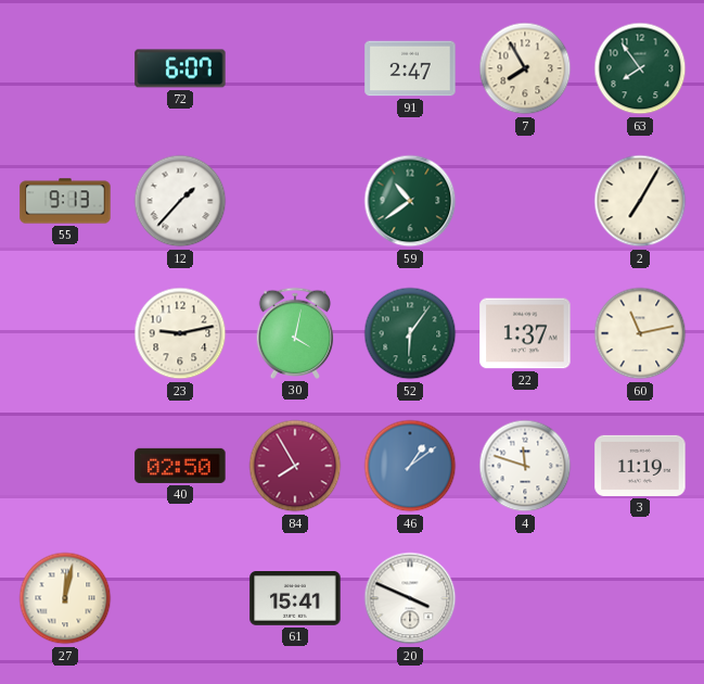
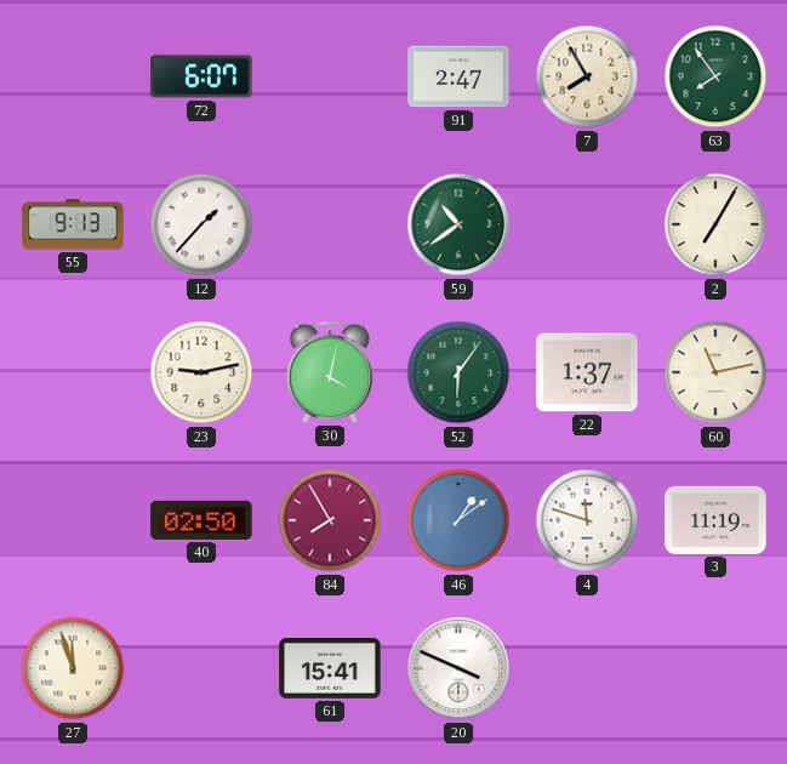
27: 12:02 -> 11:57
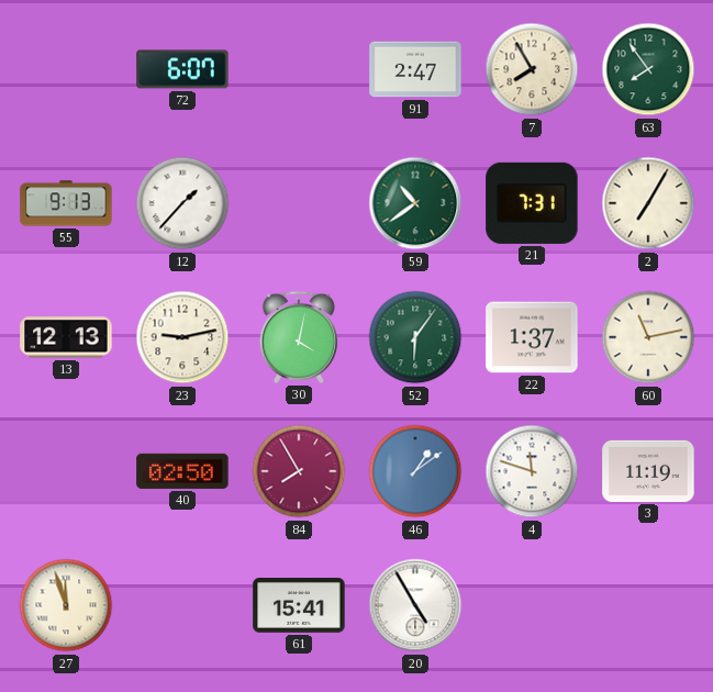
21: none -> 7:31
13: none -> 12:13
20: 3:49 -> 4:55
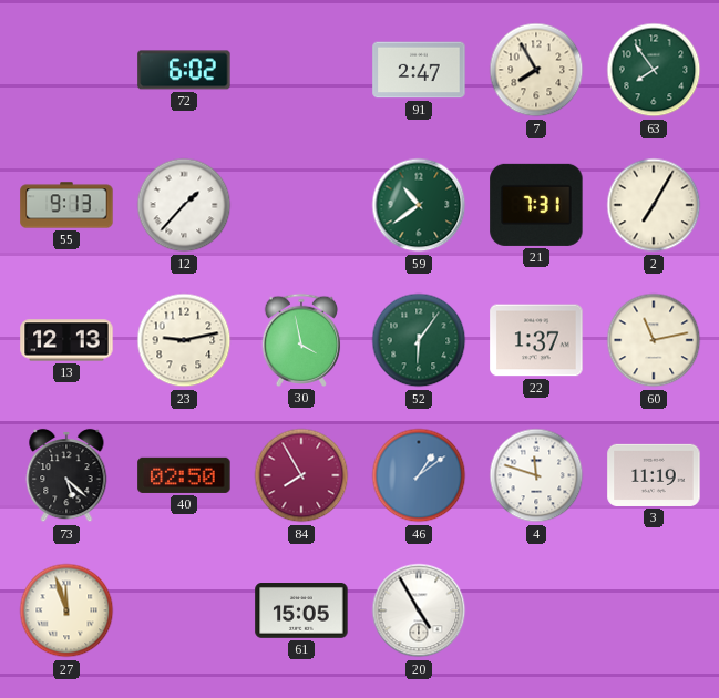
72: 6:07 -> 6:02
30: 4:02 -> 3:58
73: none -> 5:22
61: 15:41 -> 15:05
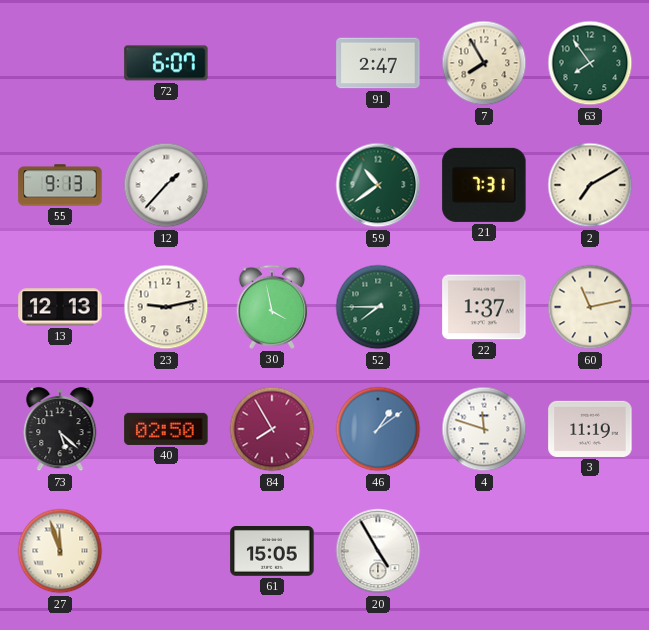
72: 6:02 -> 6:07
2: 7:05 -> 7:10
52: 6:06 -> 7:45
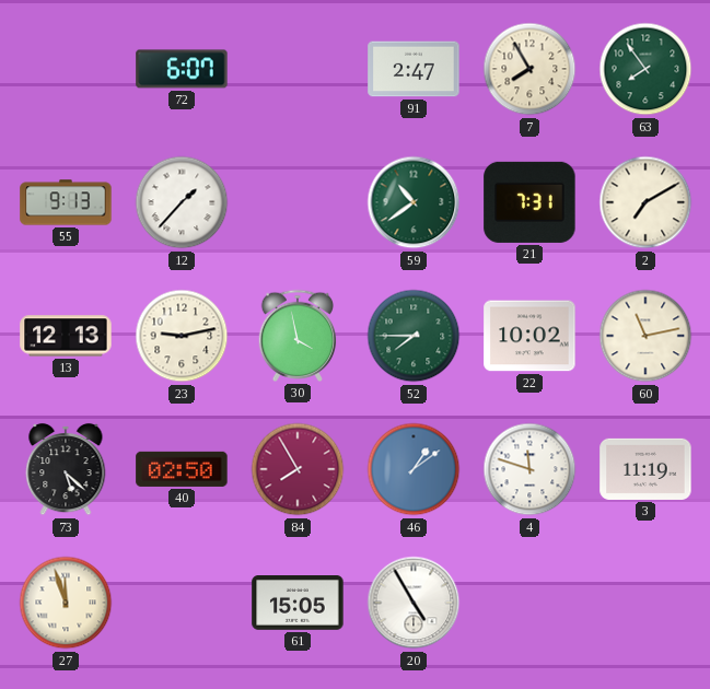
22: 1:37 -> 10:02
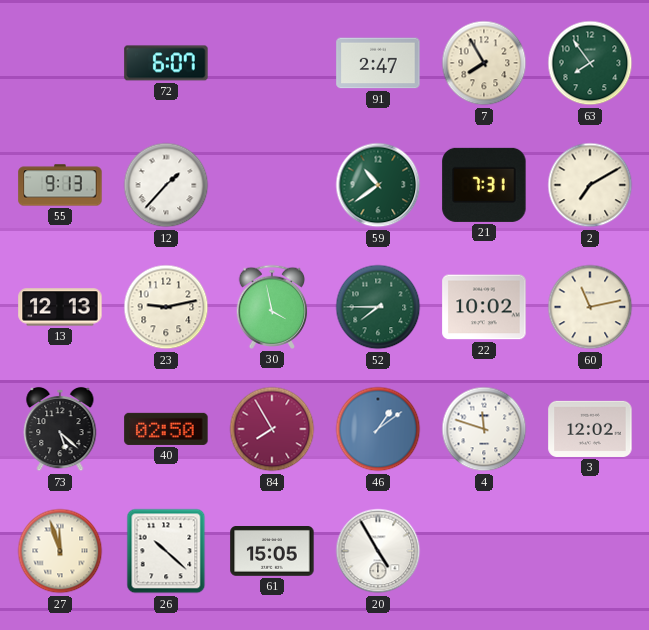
3: 11:19 -> 12:02
26: none -> 10:22
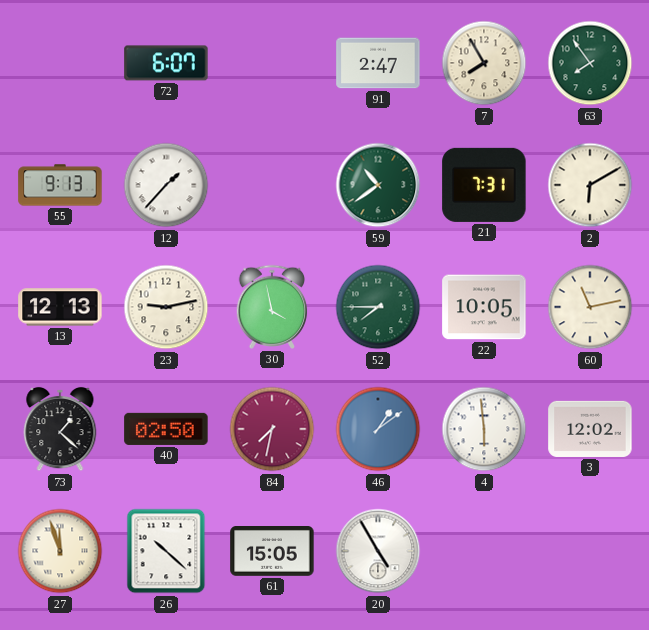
2: 7:10 -> 6:10
22: 10:02 -> 10:05
73: 5:22 -> 1:22
84: 7:55 -> 7:32
4: 11:48 -> 5:59
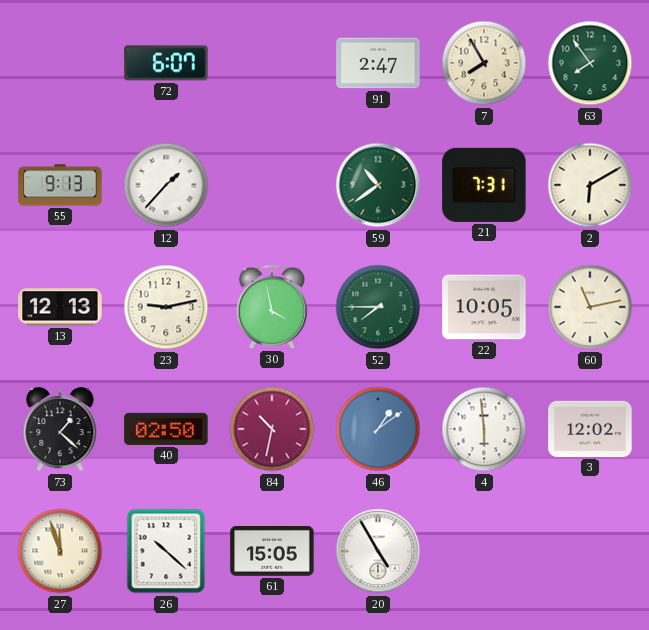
84: 7:32 -> 10:32
